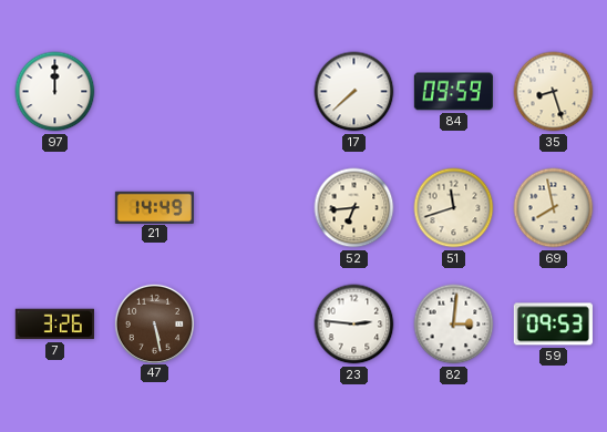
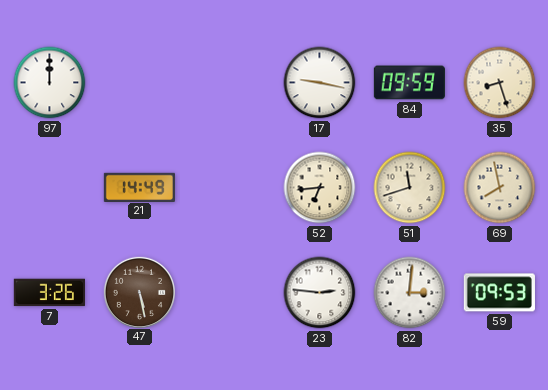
17: 7:38 -> 9:17
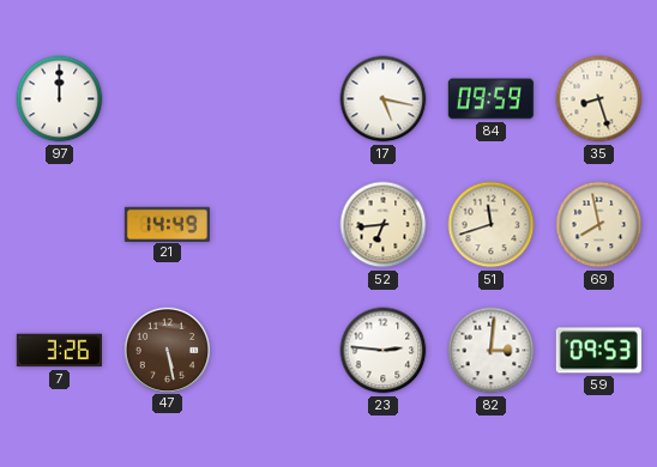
17: 9:17 -> 5:17
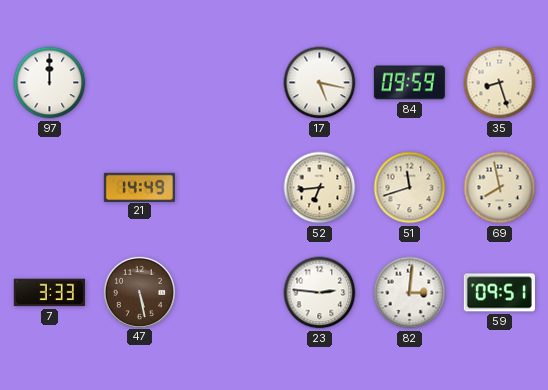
7: 3:26 -> 3:33
59: 09:53 -> 09:51
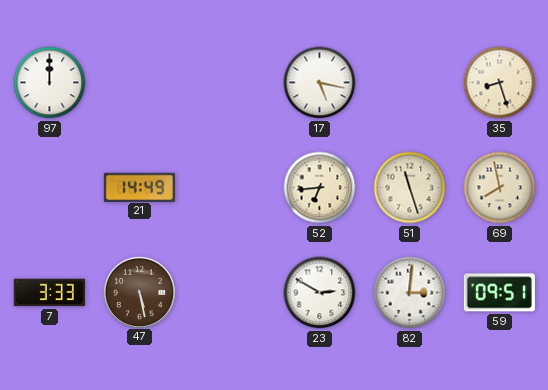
84: 09:59 -> none
51: 11:42 -> 11:27
23: 2:46 -> 2:50
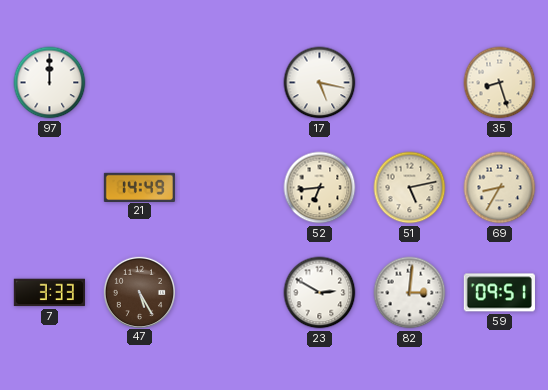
51: 11:27 -> 5:13
69: 7:58 -> 8:35
47: 5:28 -> 5:25
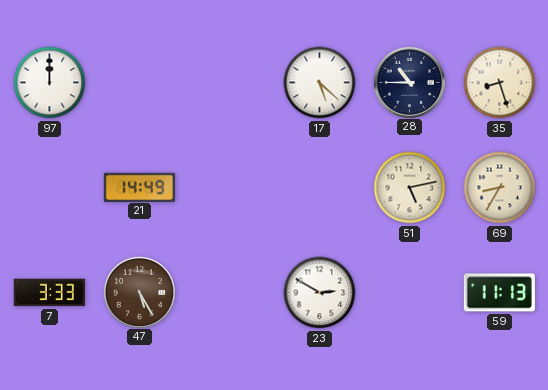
17: 5:17 -> 5:22
28: none -> 10:45
52: 6:44 -> none
82: 3:01 -> none
59: 09:51 -> 11:13
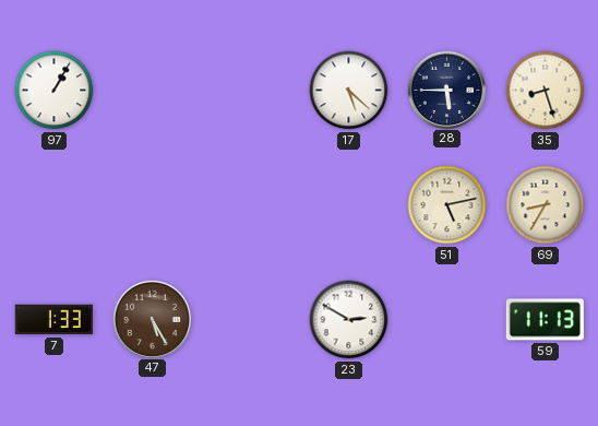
97: 12:00 -> 1:05
28: 10:45 -> 5:45
21: 14:49 -> none
7: 3:33 -> 1:33
